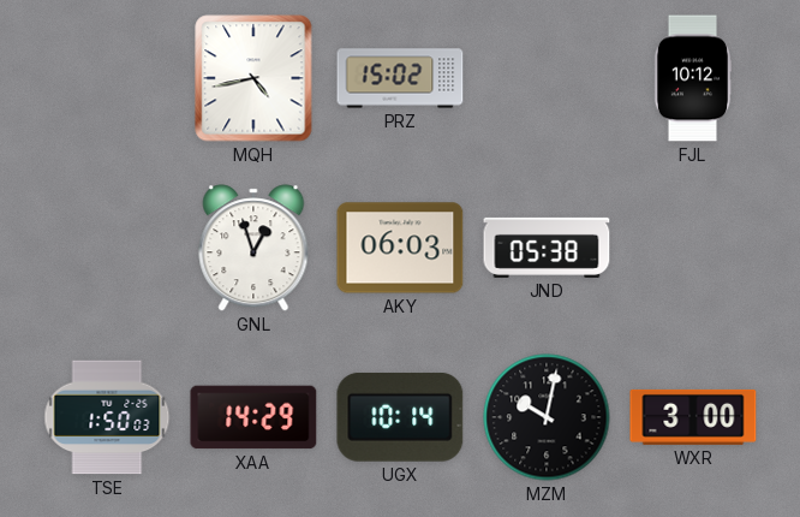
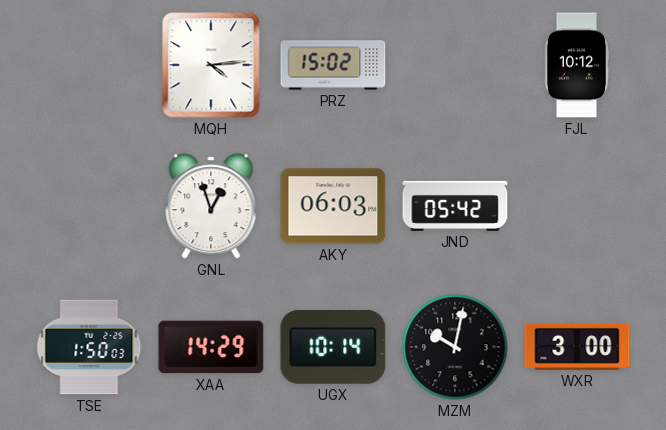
MQH: 4:43 -> 4:14
JND: 05:38 -> 05:42
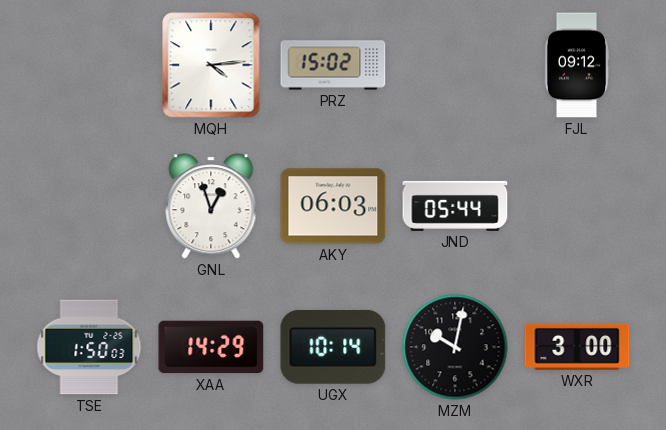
FJL: 10:12 -> 09:12
JND: 05:42 -> 05:44
